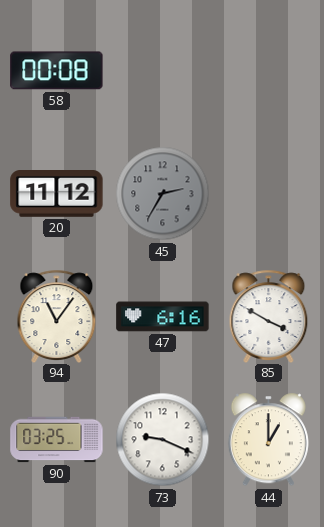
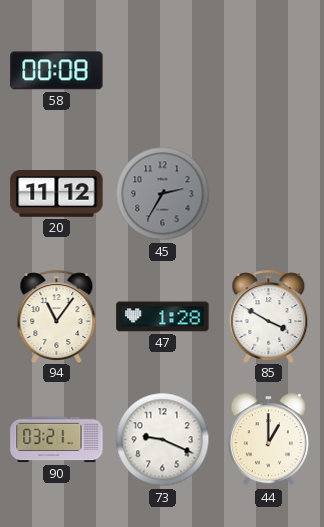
47: 6:16 -> 1:28
90: 03:25 -> 03:21
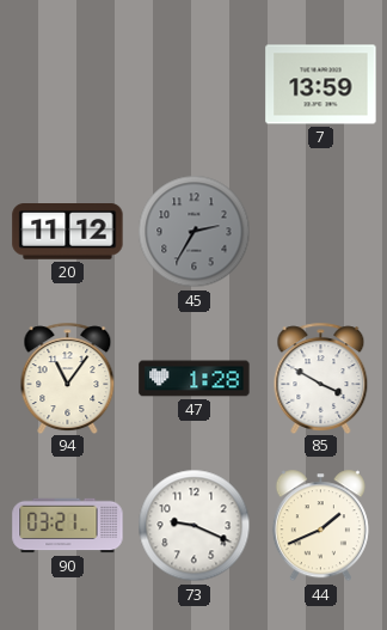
58: 00:08 -> none
7: none -> 13:59
44: 1:00 -> 1:41
